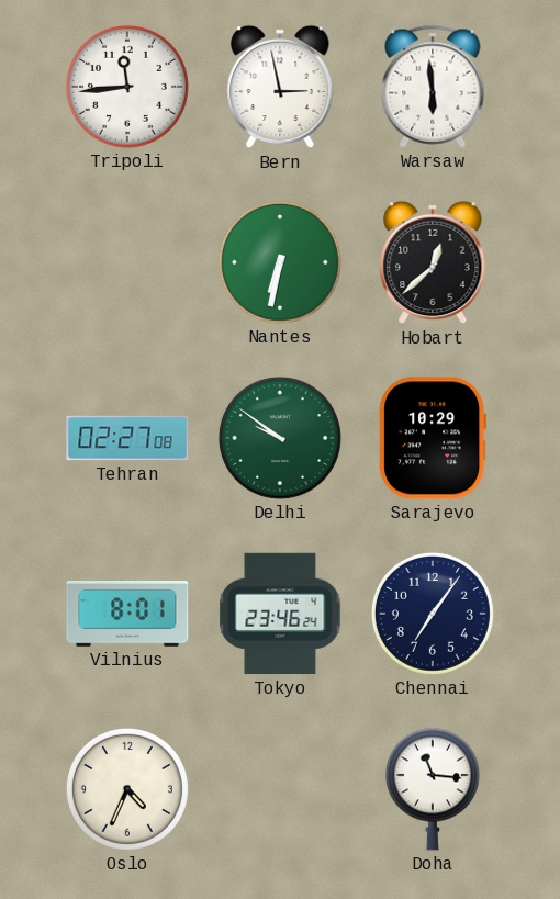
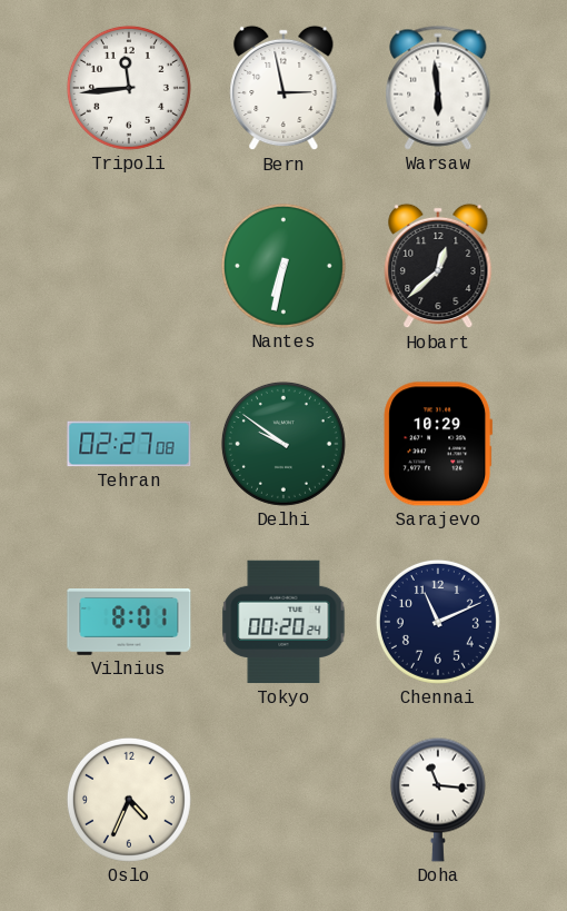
Tokyo: 23:46 -> 00:20
Chennai: 7:06 -> 11:11
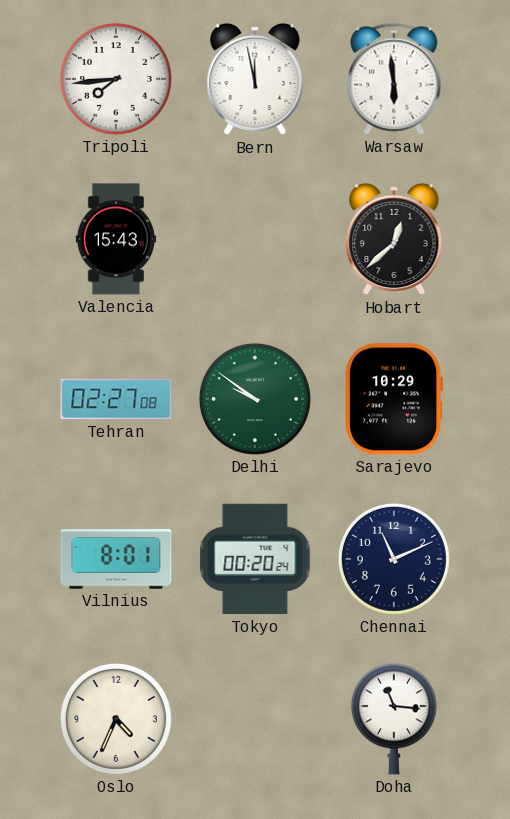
Tripoli: 11:44 -> 7:44
Bern: 2:58 -> 11:58
Valencia: none -> 15:43
Nantes: 6:32 -> none
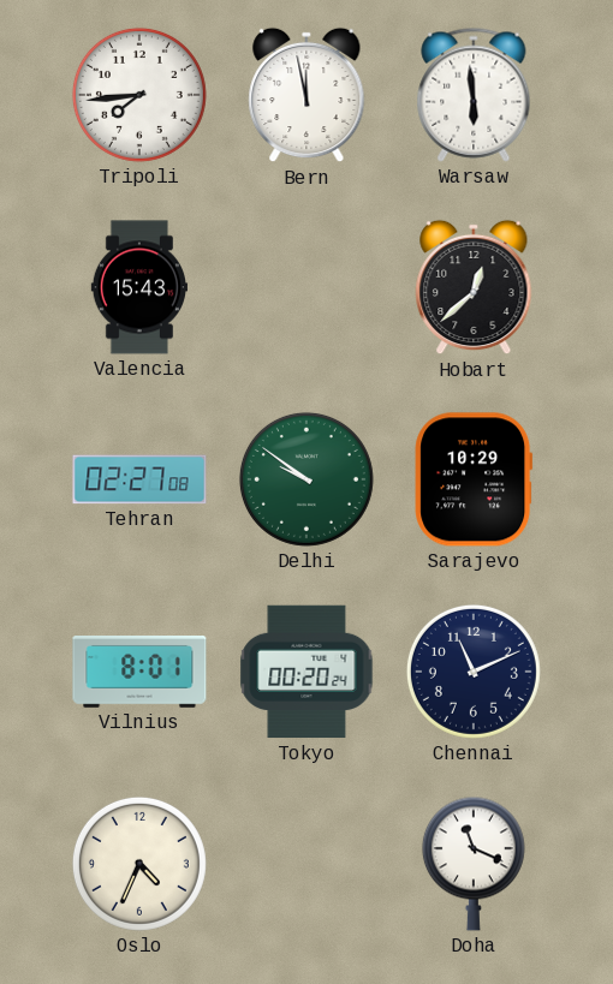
Doha: 11:16 -> 11:19
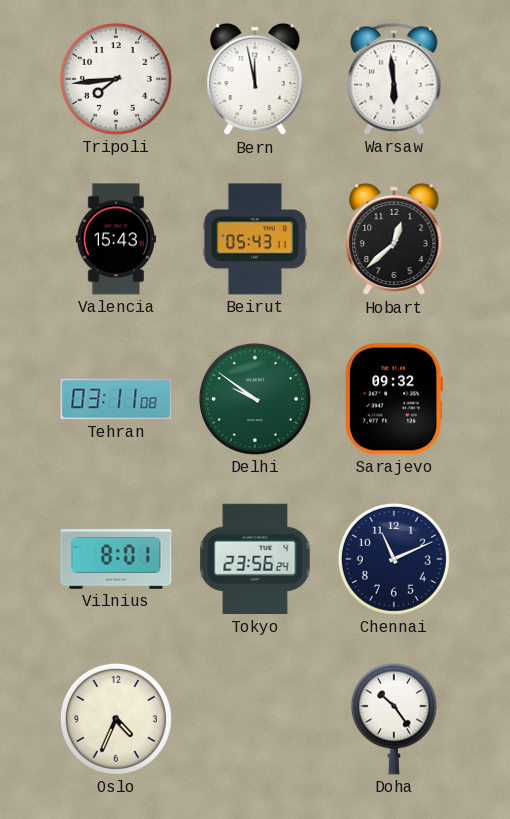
Beirut: none -> 05:43
Tehran: 02:27 -> 03:11
Sarajevo: 10:29 -> 09:32
Tokyo: 00:20 -> 23:56
Doha: 11:19 -> 10:24
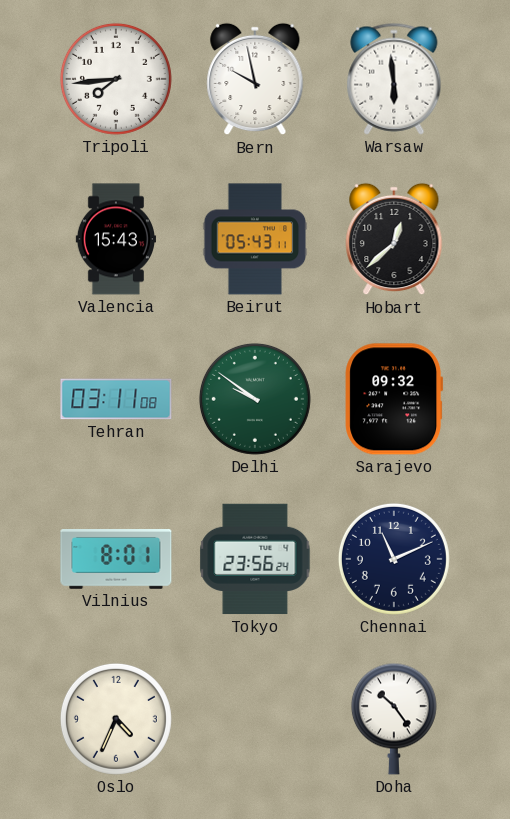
Bern: 11:58 -> 9:58
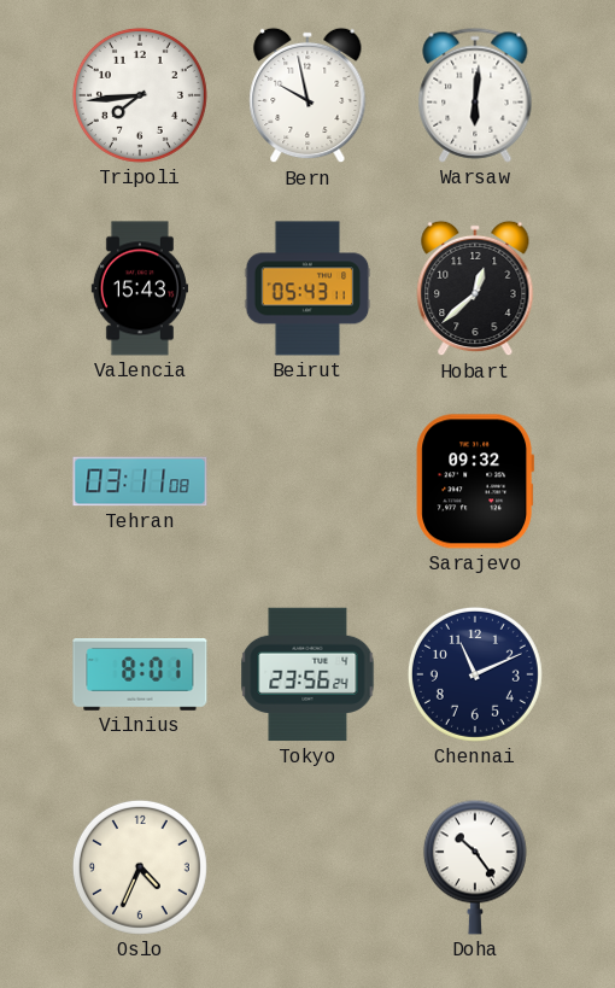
Warsaw: 5:59 -> 6:01
Delhi: 9:51 -> none
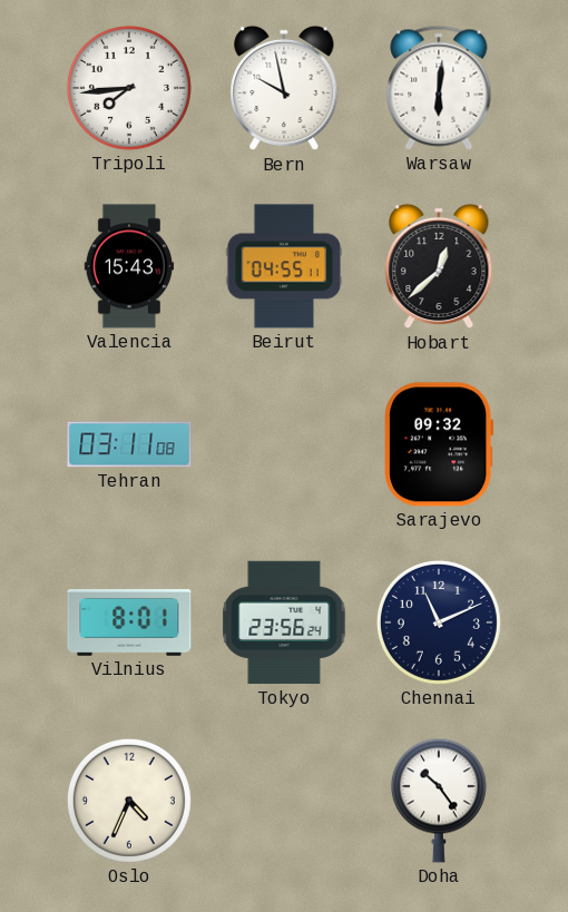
Beirut: 05:43 -> 04:55
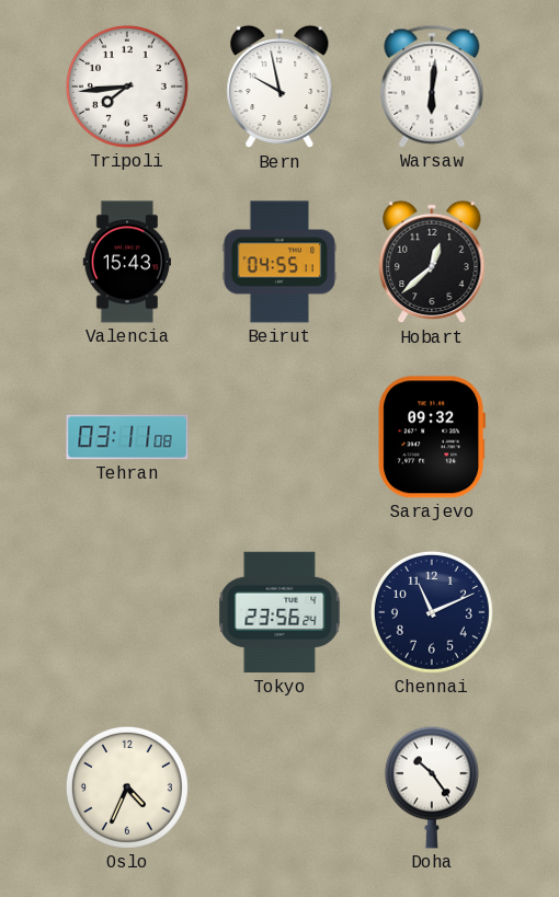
Vilnius: 8:01 -> none
